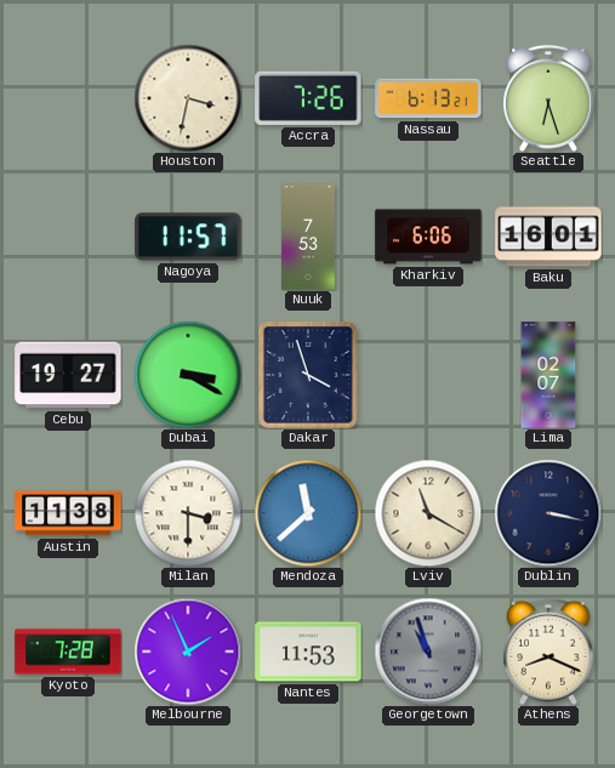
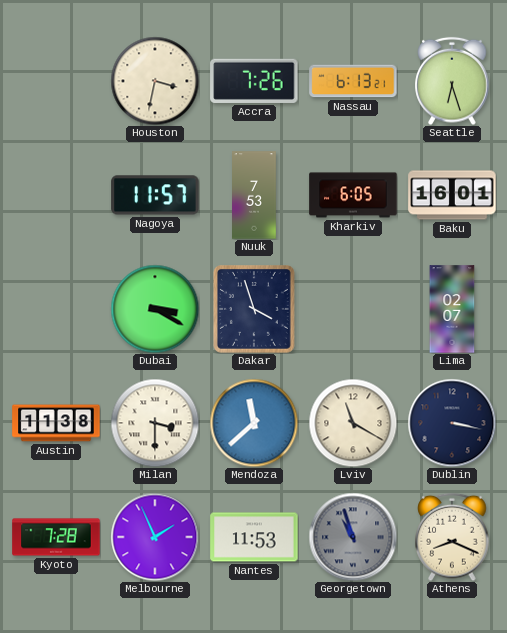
Kharkiv: 6:06 -> 6:05
Cebu: 19:27 -> none
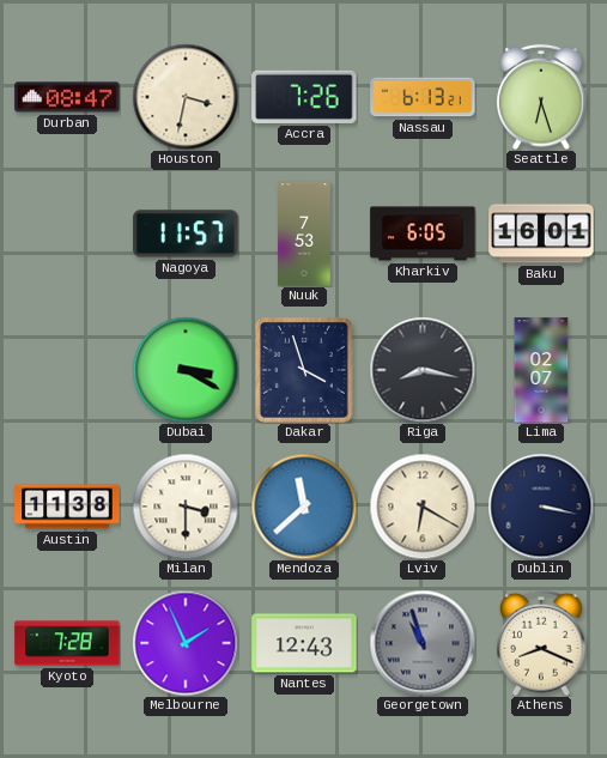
Durban: none -> 08:47
Riga: none -> 8:17
Lviv: 11:20 -> 6:20
Nantes: 11:53 -> 12:43
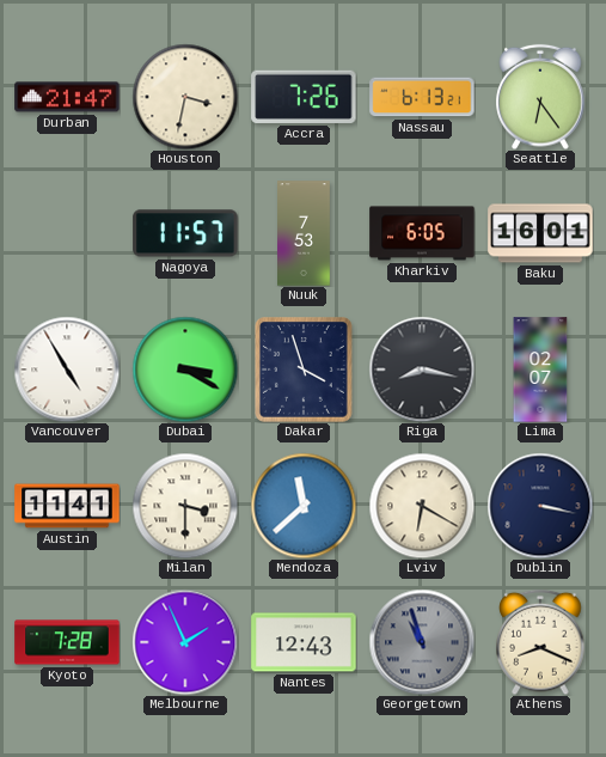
Durban: 08:47 -> 21:47
Seattle: 6:27 -> 6:24
Vancouver: none -> 4:55
Austin: 11:38 -> 11:41
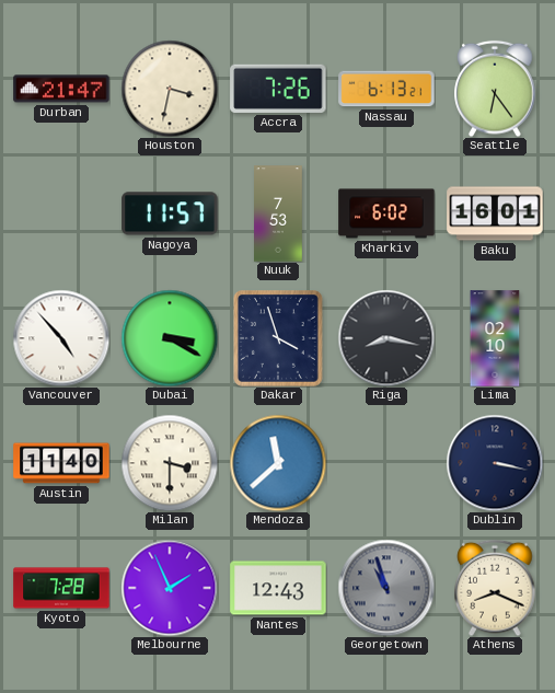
Kharkiv: 6:05 -> 6:02
Vancouver: 4:55 -> 4:53
Lima: 02:07 -> 02:10
Austin: 11:41 -> 11:40
Lviv: 6:20 -> none
